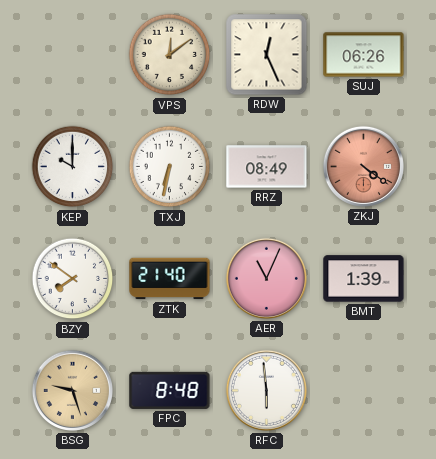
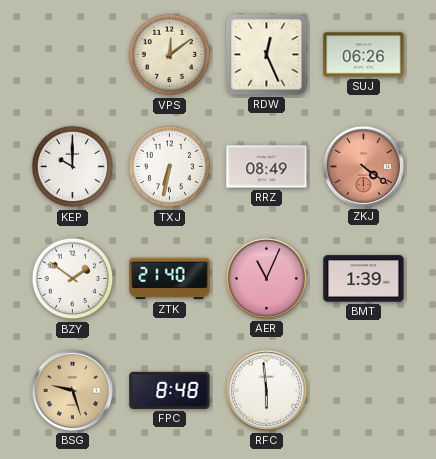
BZY: 7:51 -> 1:51
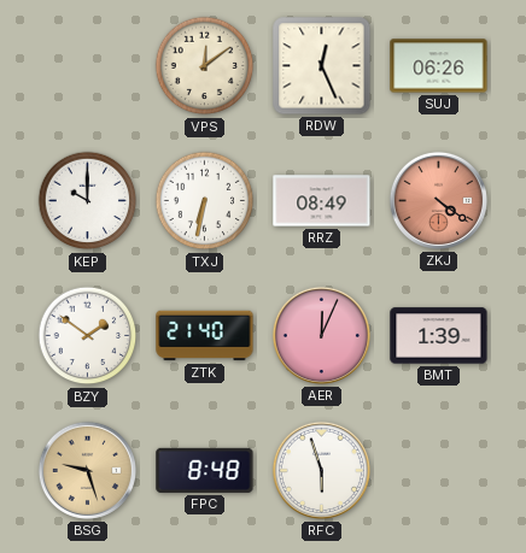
AER: 11:04 -> 12:04
RFC: 5:59 -> 5:57
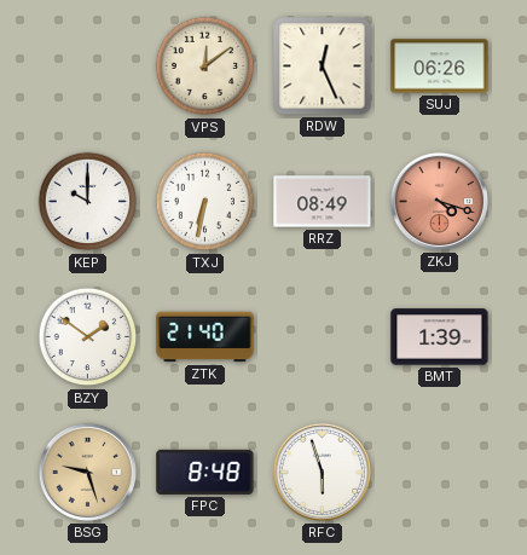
ZKJ: 4:21 -> 4:18
AER: 12:04 -> none
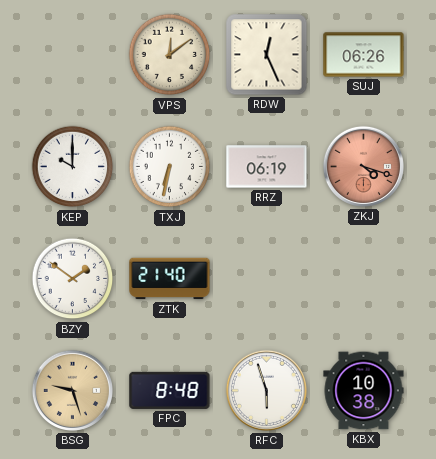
RRZ: 08:49 -> 06:19
BMT: 1:39 -> none
KBX: none -> 10:38
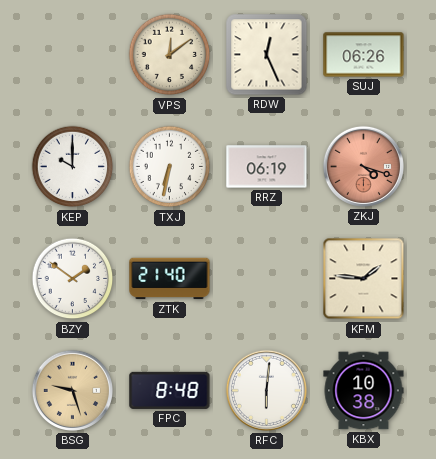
KFM: none -> 1:46
RFC: 5:57 -> 6:01
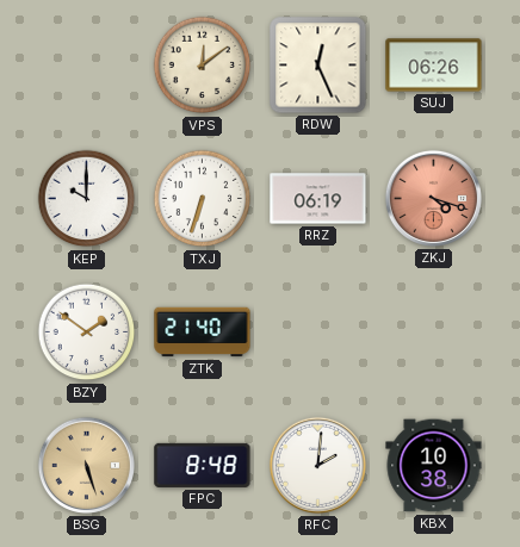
TXJ: 6:32 -> 6:33
KFM: 1:46 -> none
BSG: 9:27 -> 5:27
RFC: 6:01 -> 2:01
